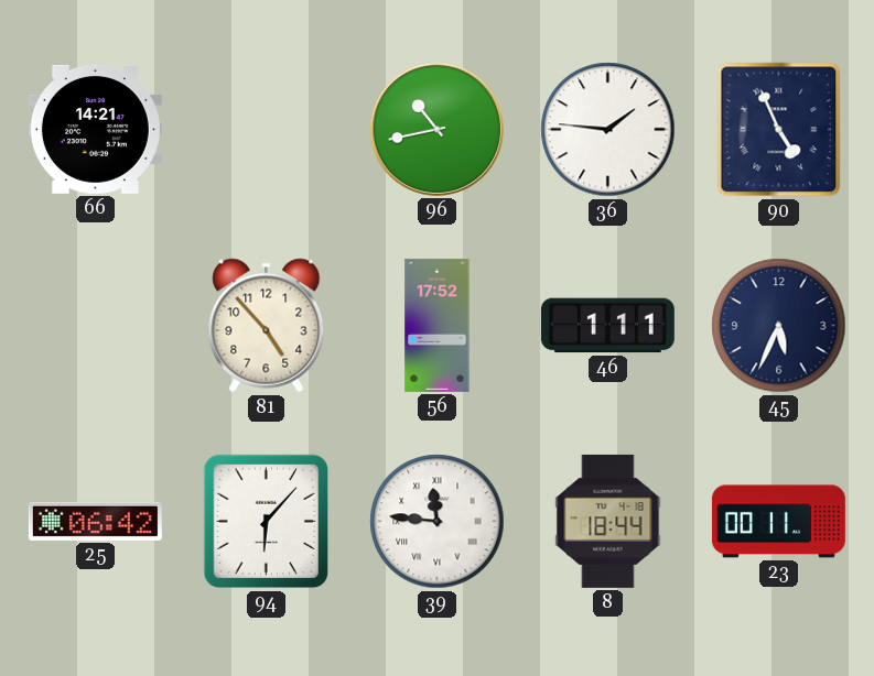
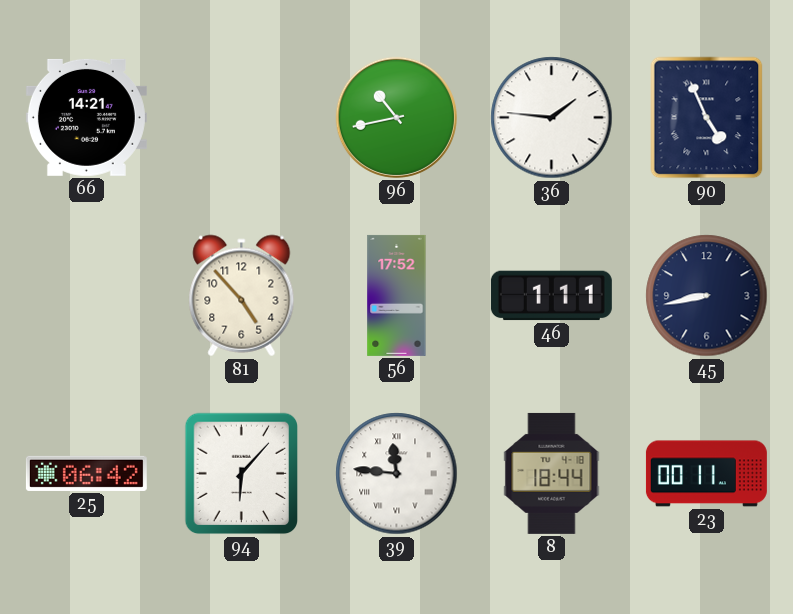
45: 5:34 -> 8:43
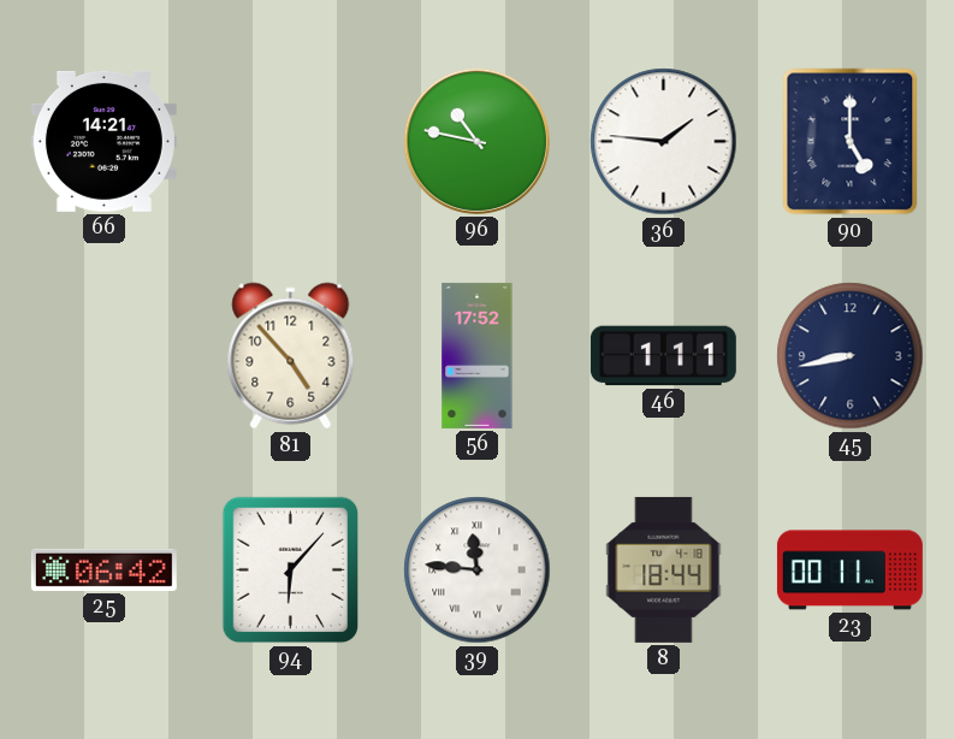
96: 10:43 -> 10:47
90: 4:56 -> 5:00
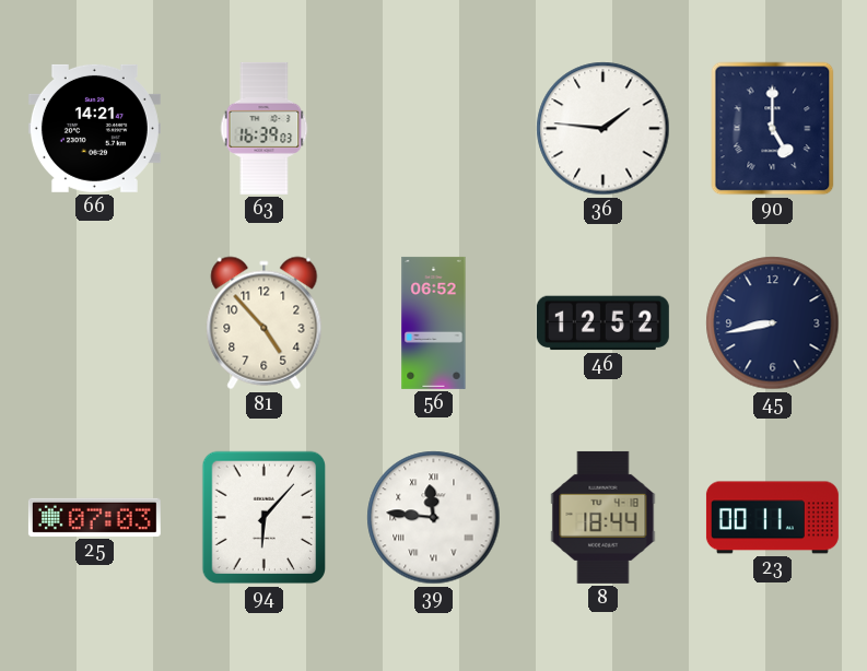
63: none -> 16:39
96: 10:47 -> none
56: 17:52 -> 06:52
46: 1:11 -> 12:52
25: 06:42 -> 07:03
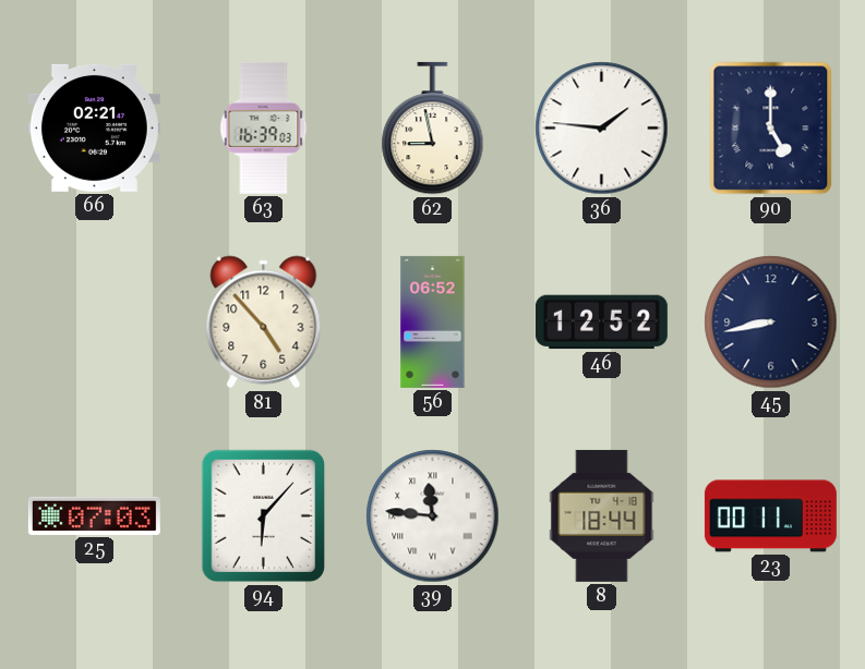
66: 14:21 -> 02:21
62: none -> 8:58
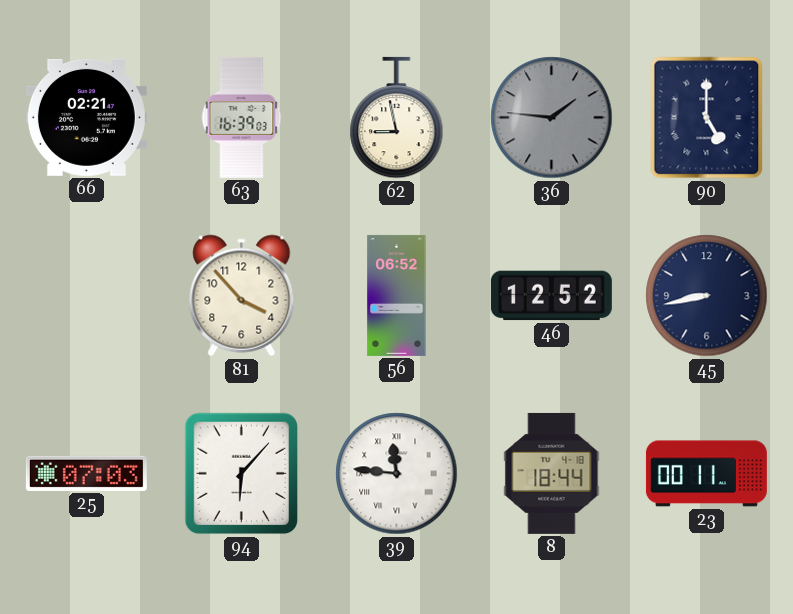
36 dial: white -> grey
81: 4:53 -> 3:53
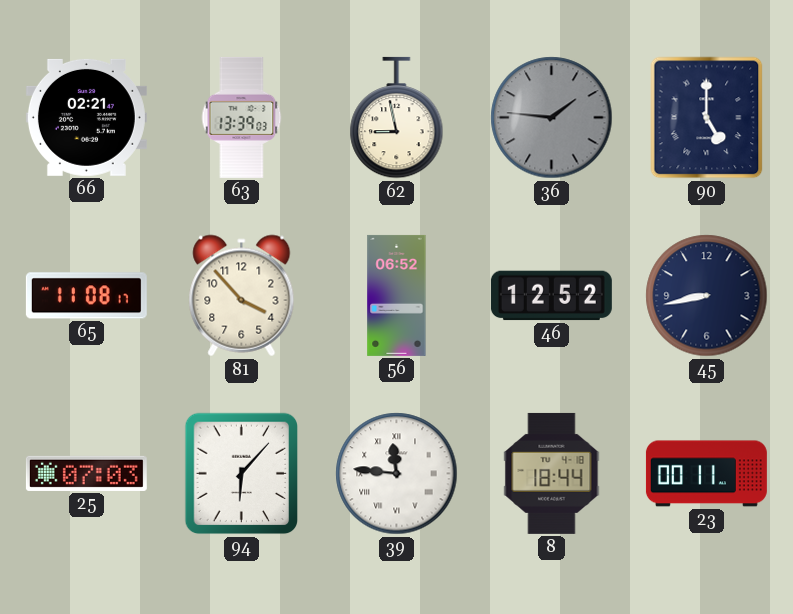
63: 16:39 -> 13:39
65: none -> 11:08
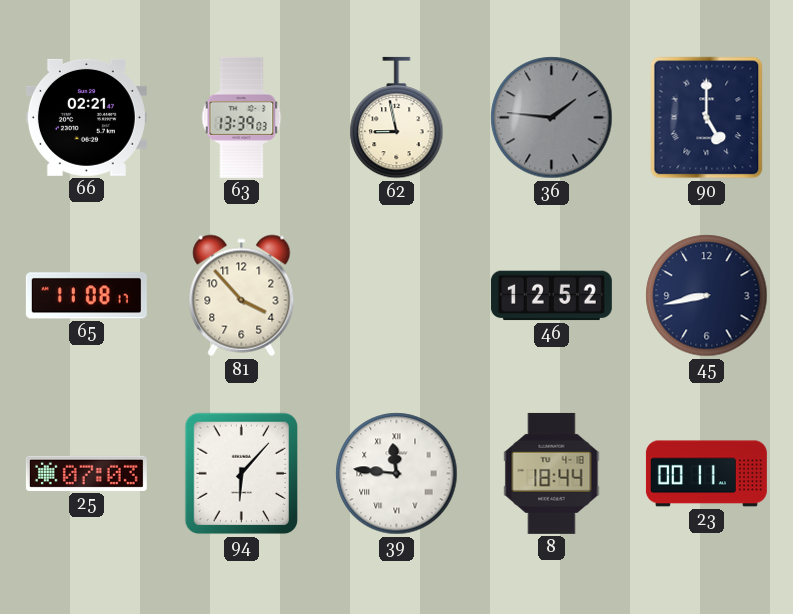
56: 06:52 -> none
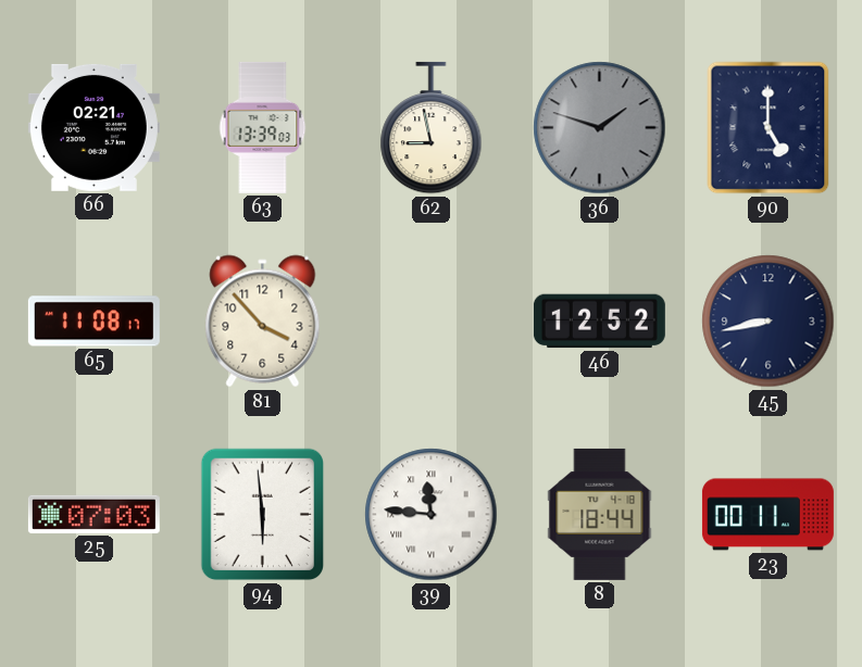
36: 1:46 -> 1:48
94: 6:07 -> 5:59
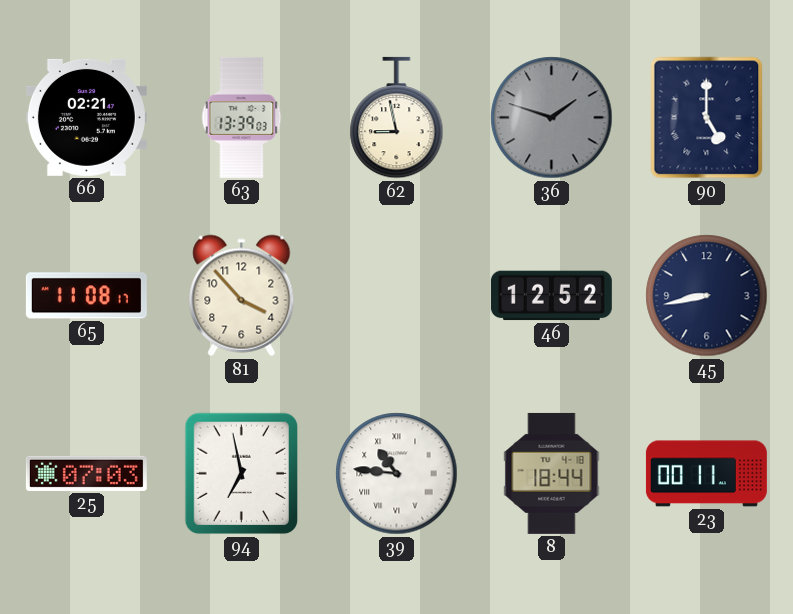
94: 5:59 -> 6:58
39: 11:46 -> 10:46
